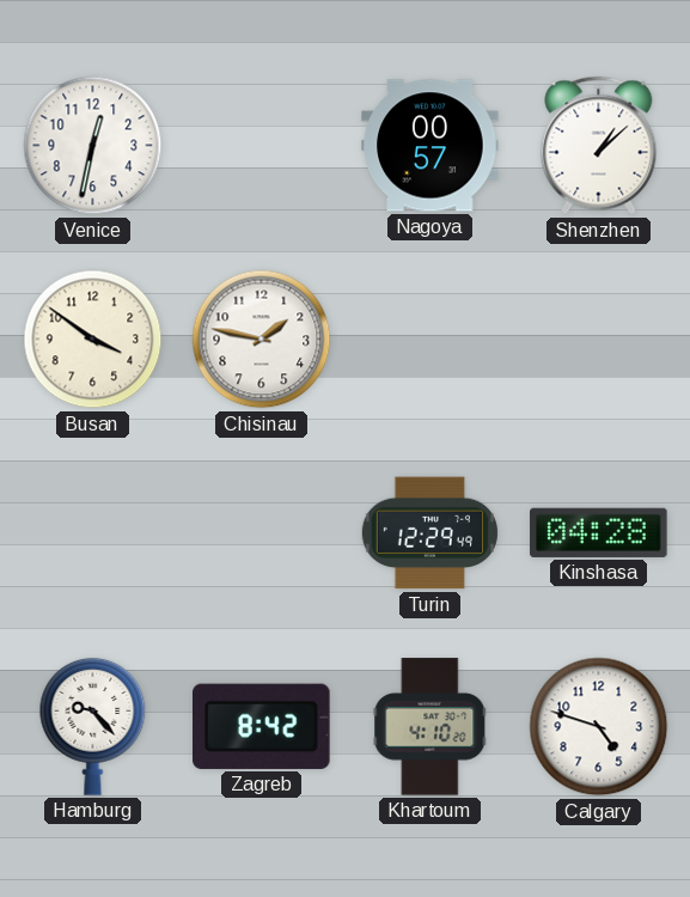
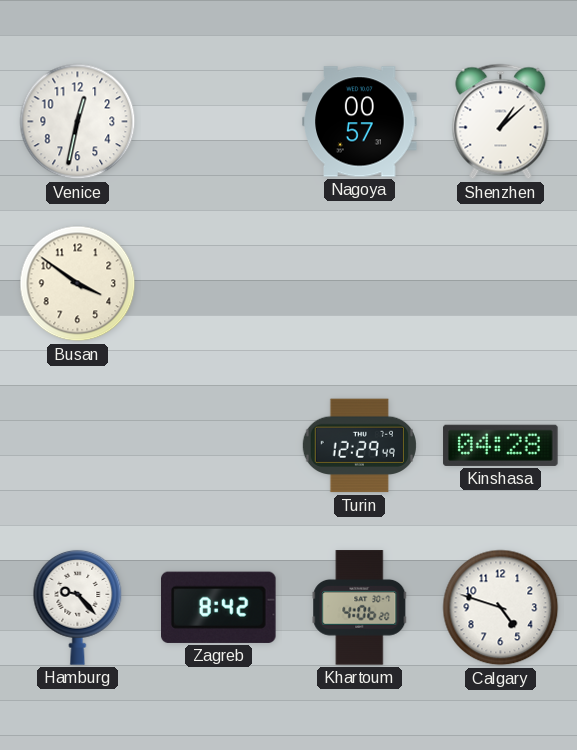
Chisinau: 1:47 -> none
Khartoum: 4:10 -> 4:06
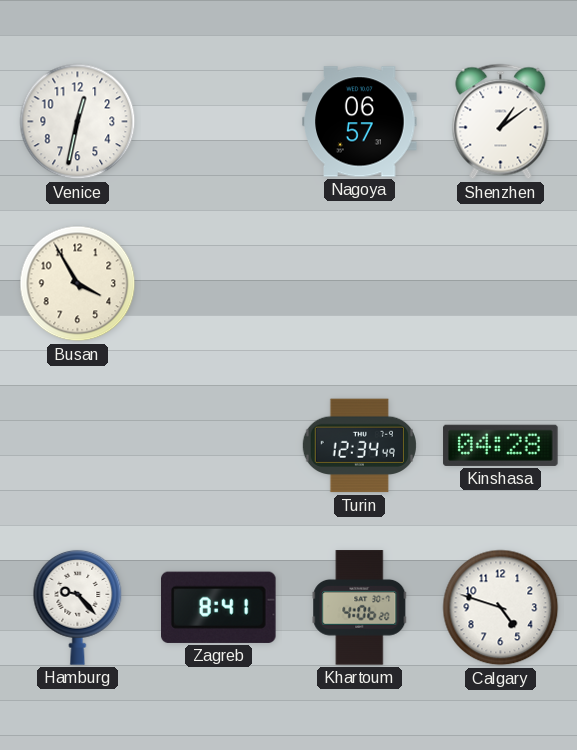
Nagoya: 00:57 -> 06:57
Shenzhen: 1:08 -> 1:09
Busan: 3:51 -> 3:55
Turin: 12:29 -> 12:34
Zagreb: 8:42 -> 8:41
